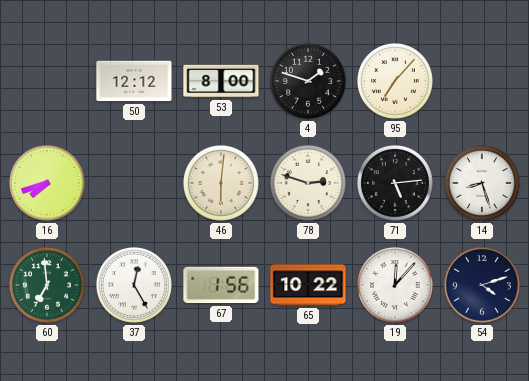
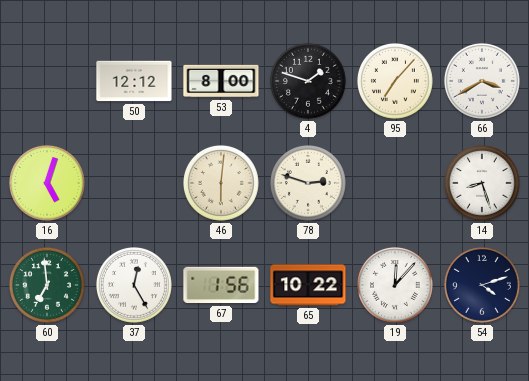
66: none -> 3:40
16: 7:42 -> 5:03
71: 5:14 -> none
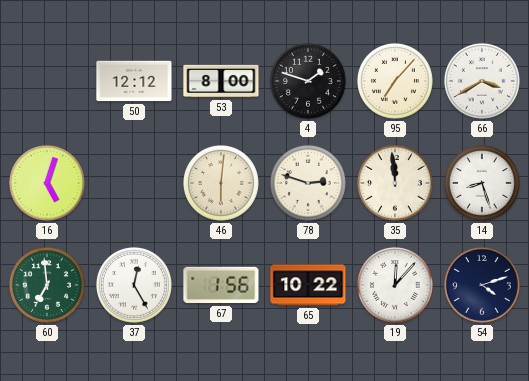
35: none -> 11:59
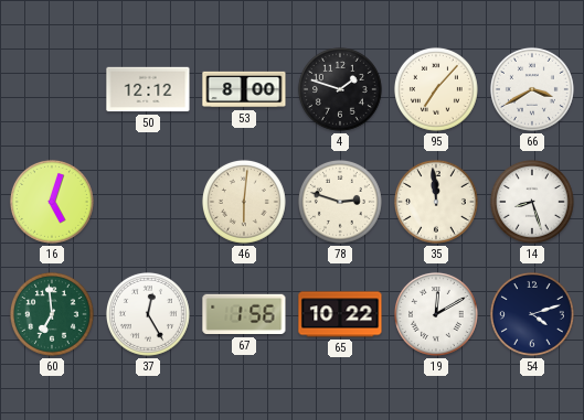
19: 12:07 -> 12:10
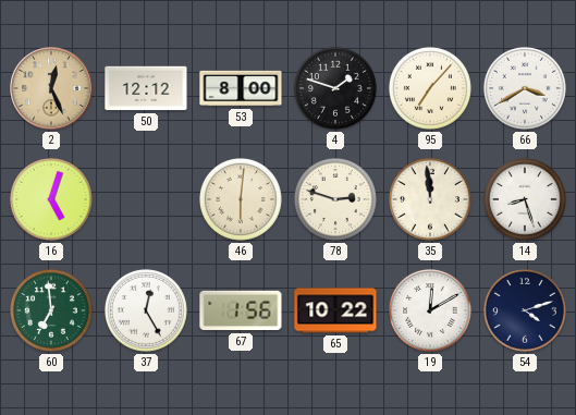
2: none -> 12:26
